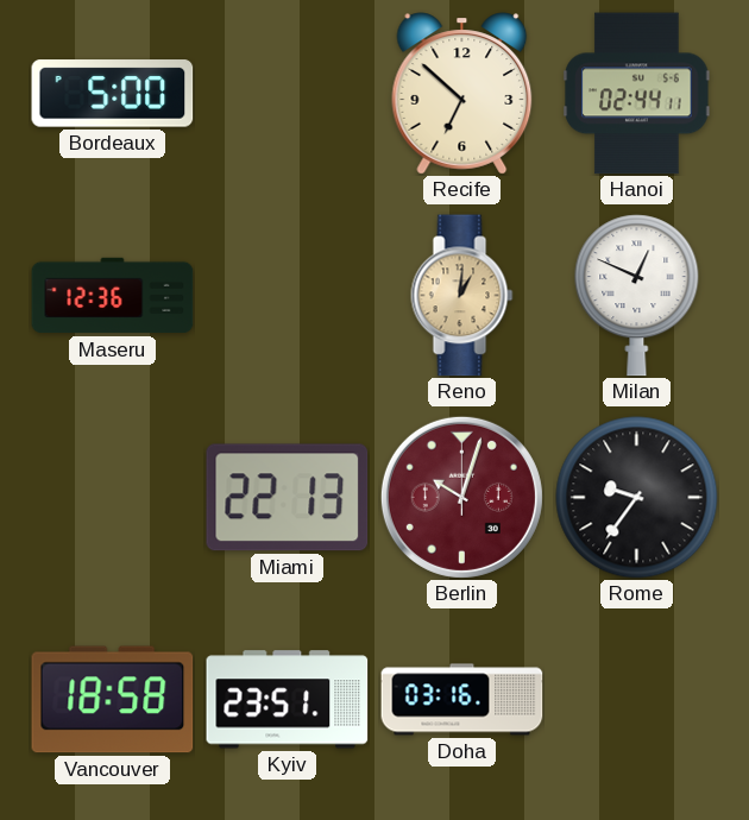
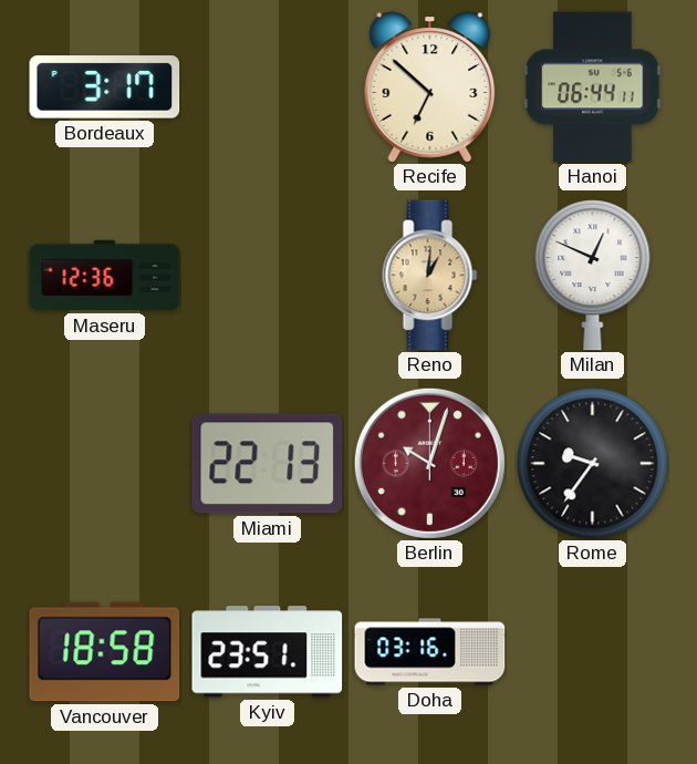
Bordeaux: 5:00 -> 3:17
Hanoi: 02:44 -> 06:44
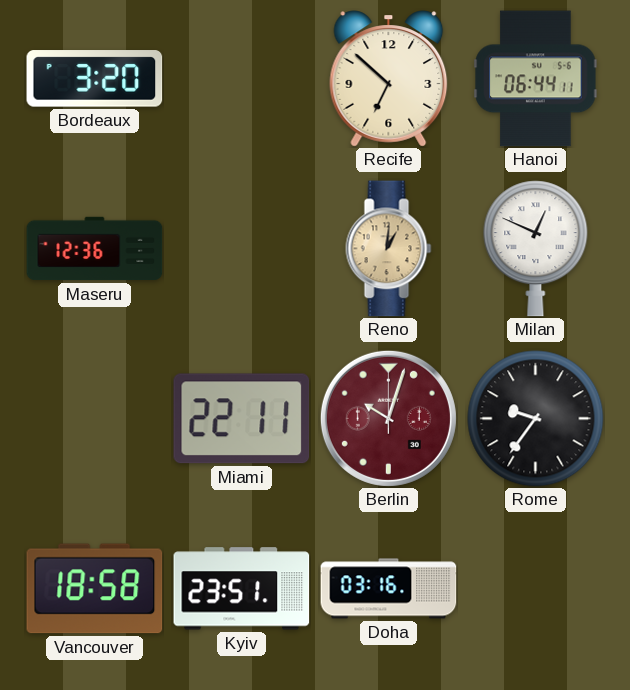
Bordeaux: 3:17 -> 3:20
Miami: 22:13 -> 22:11
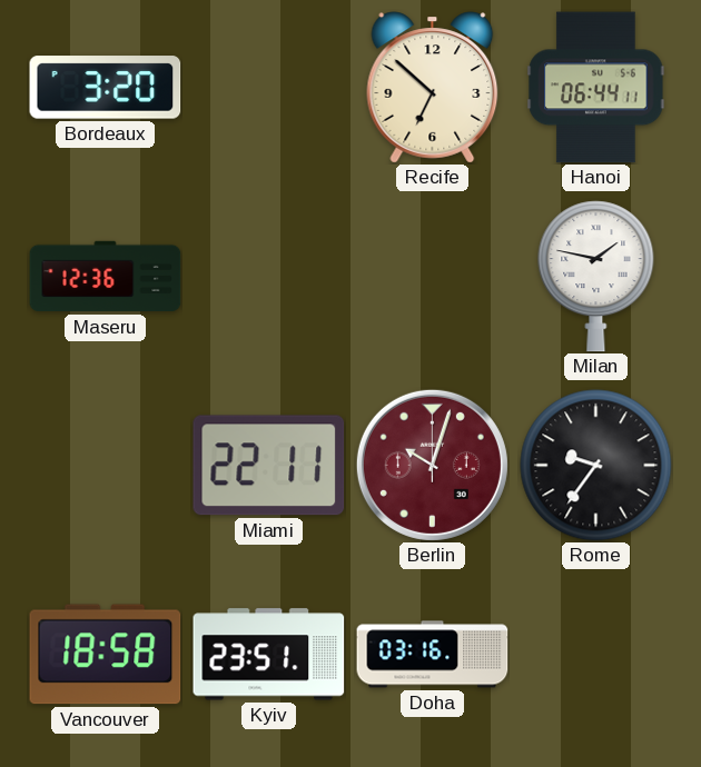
Reno: 1:01 -> none
Milan: 12:49 -> 1:47
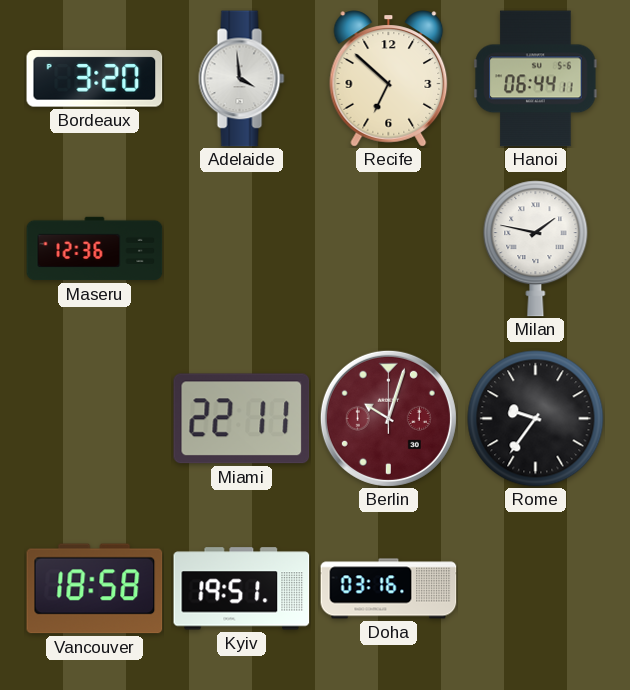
Adelaide: none -> 3:59
Kyiv: 23:51 -> 19:51
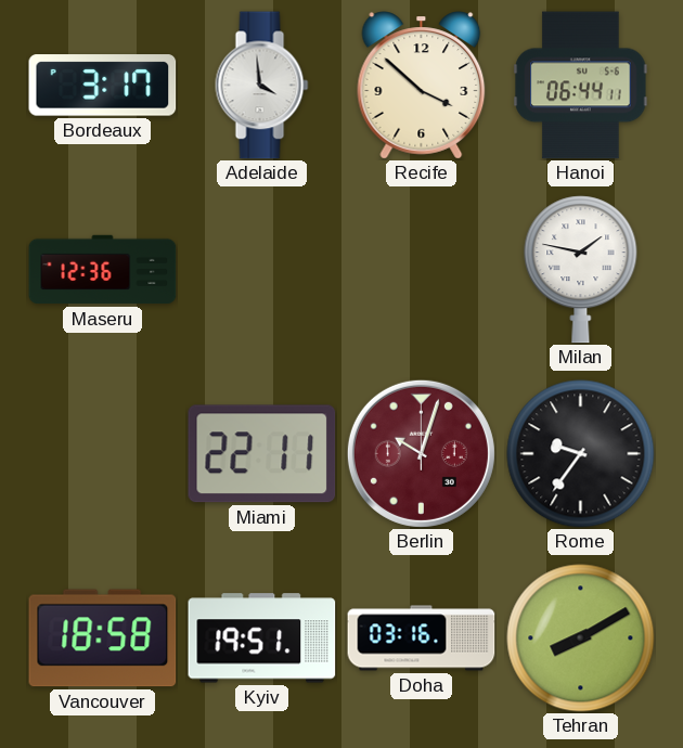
Bordeaux: 3:20 -> 3:17
Recife: 6:52 -> 3:52
Tehran: none -> 8:10
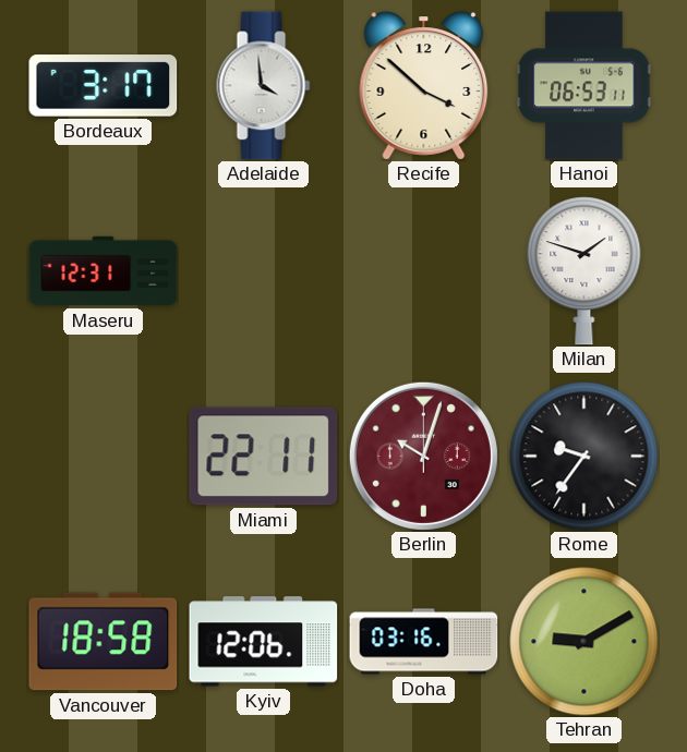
Hanoi: 06:44 -> 06:53
Maseru: 12:36 -> 12:31
Milan: 1:47 -> 1:48
Kyiv: 19:51 -> 12:06
Tehran: 8:10 -> 9:10
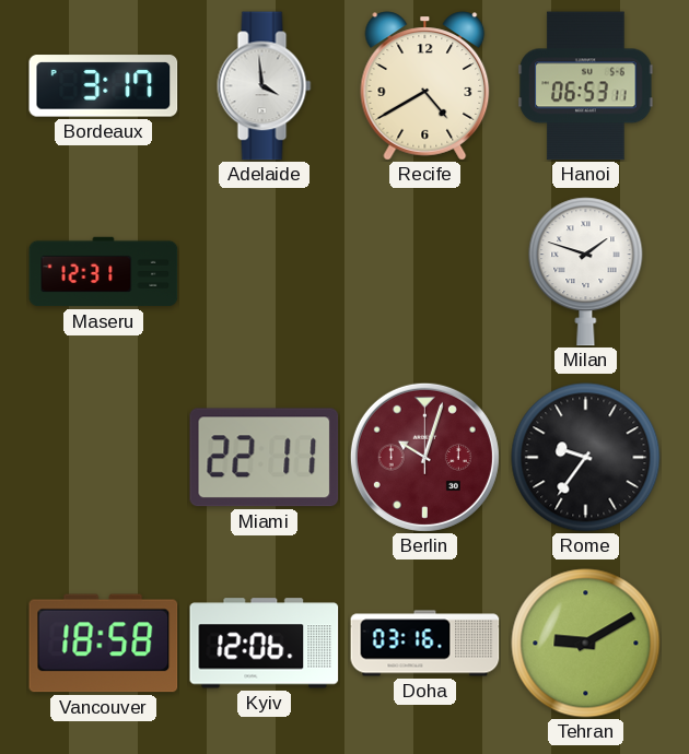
Recife: 3:52 -> 4:40
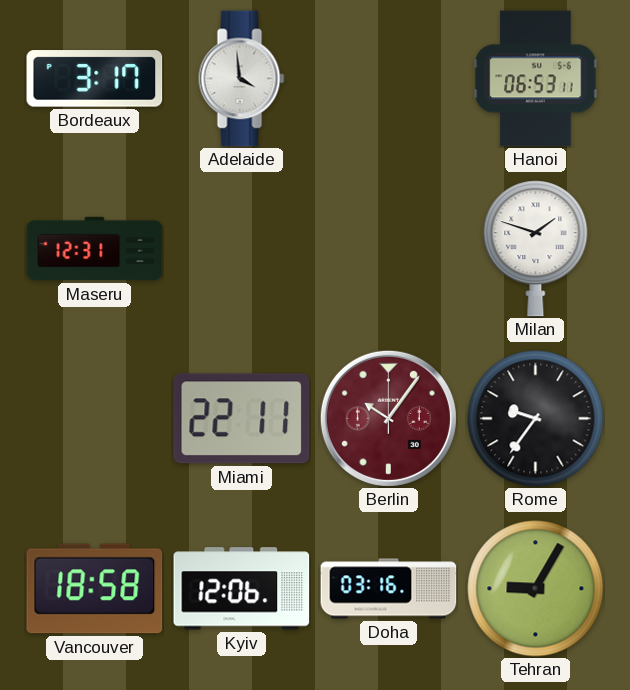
Recife: 4:40 -> none
Berlin: 10:03 -> 10:06
Tehran: 9:10 -> 9:05
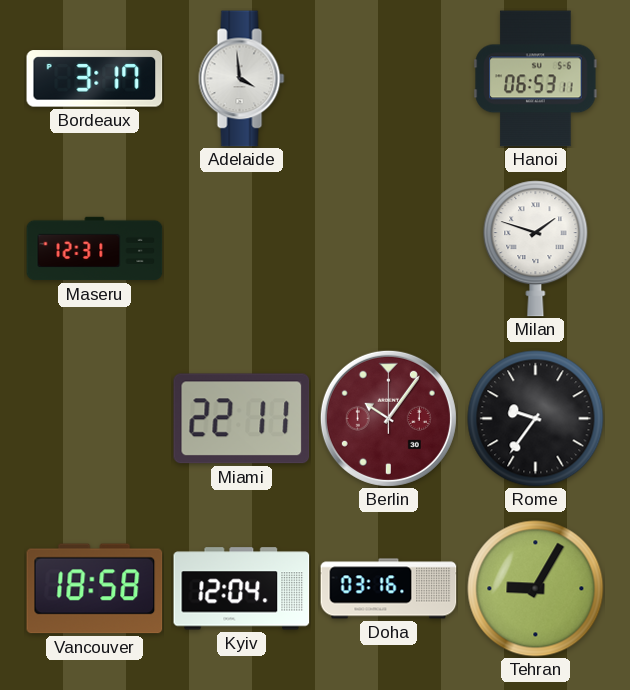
Kyiv: 12:06 -> 12:04
